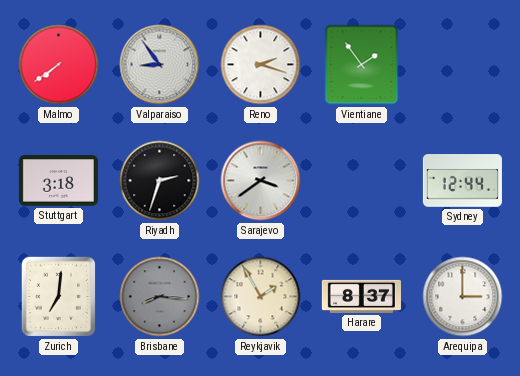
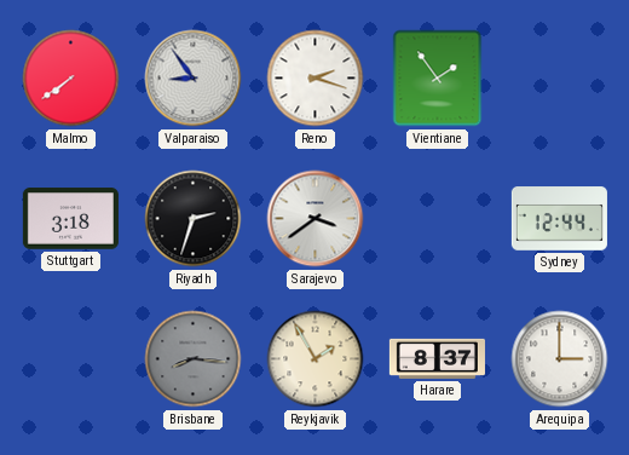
Zurich: 7:01 -> none
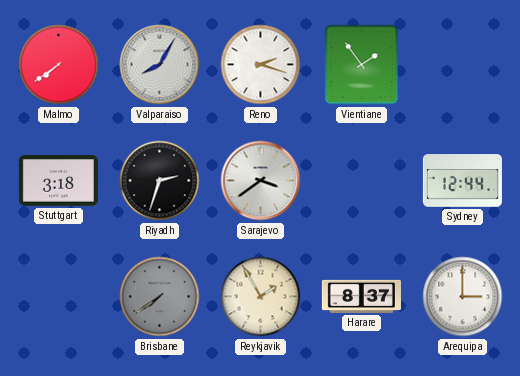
Valparaiso: 8:54 -> 8:05
Brisbane: 8:16 -> 7:39
